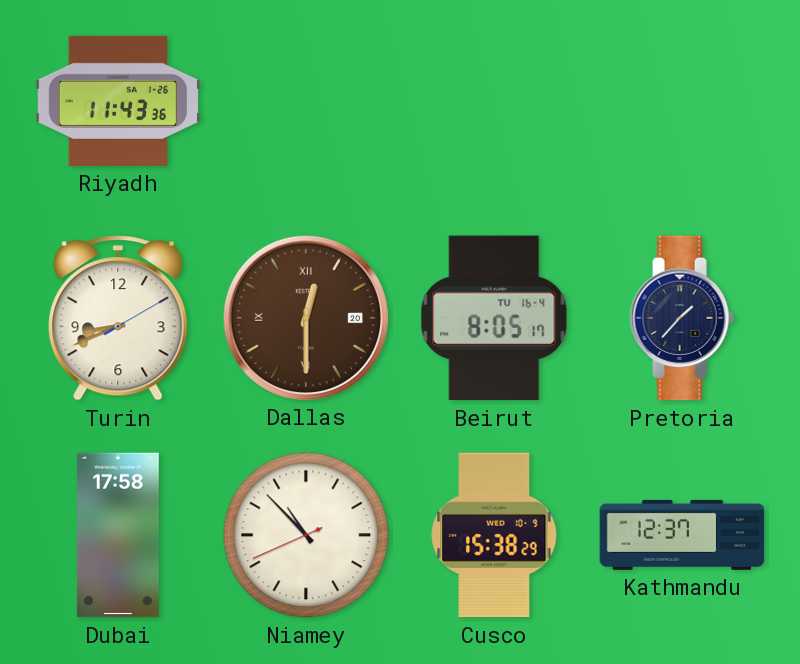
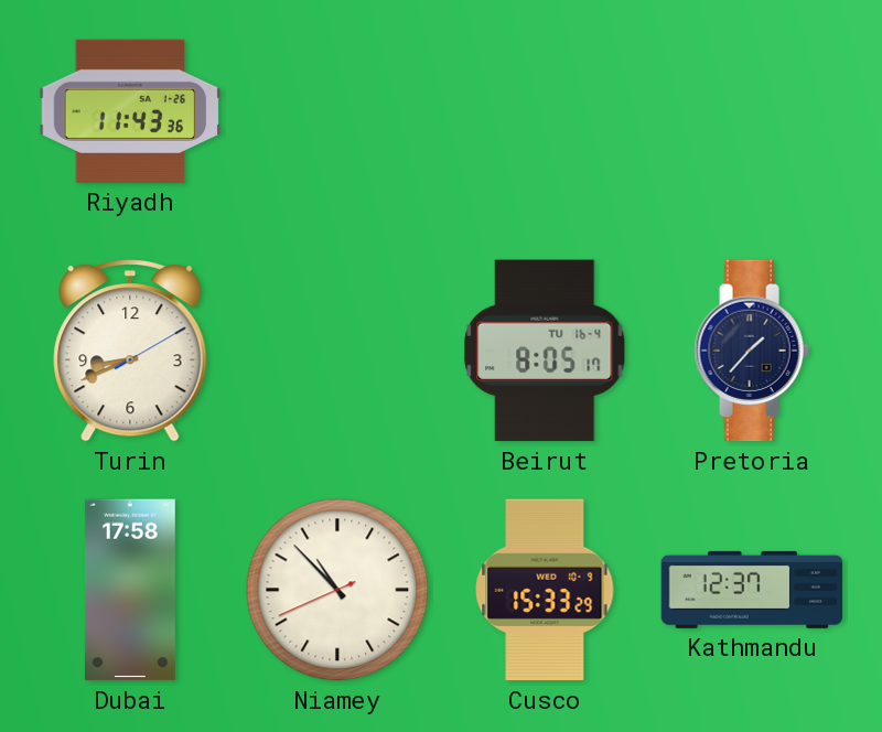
Dallas: 12:30 -> none
Cusco: 15:38 -> 15:33
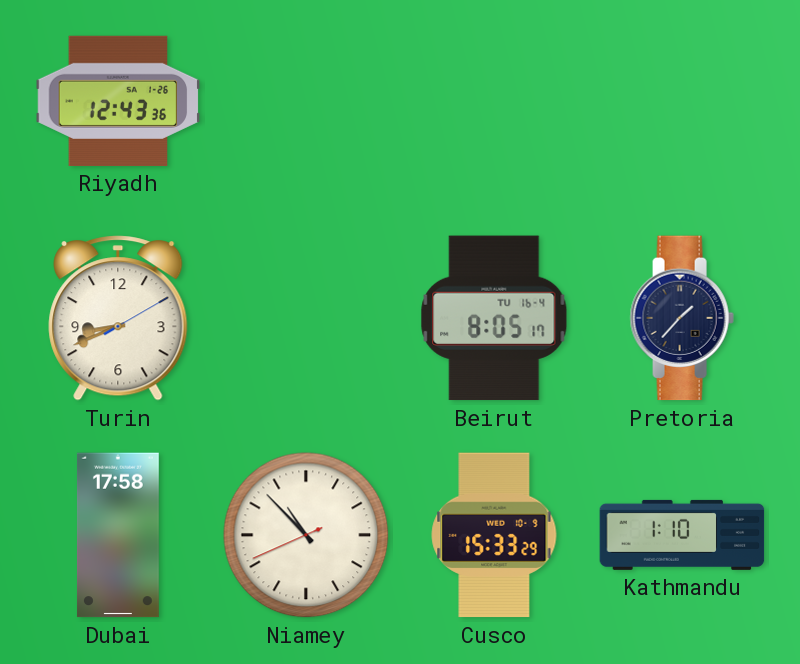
Riyadh: 11:43 -> 12:43
Kathmandu: 12:37 -> 1:10
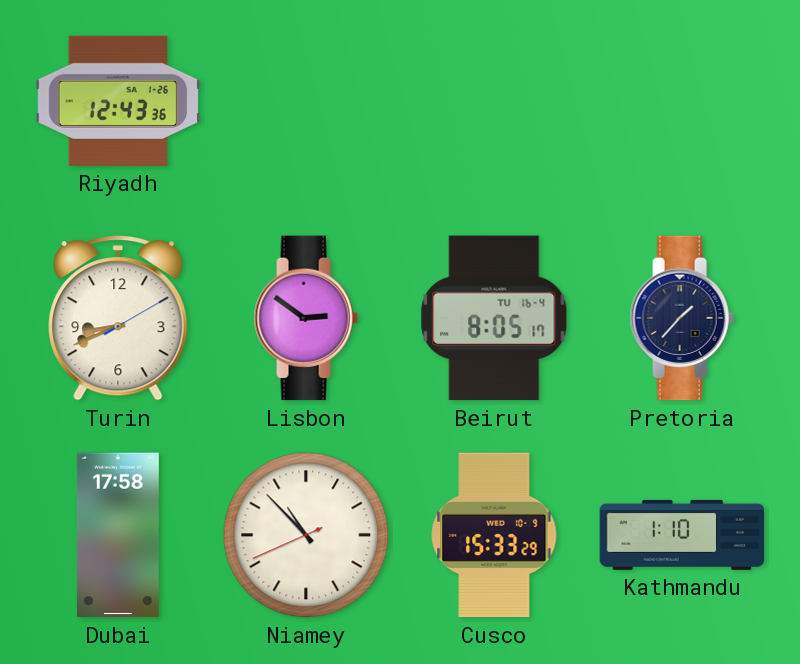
Lisbon: none -> 2:51
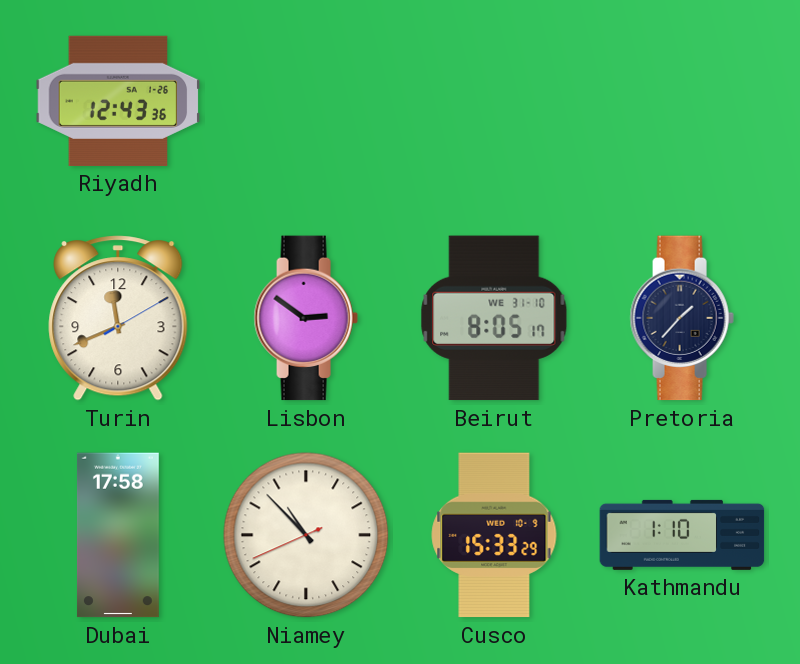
Turin: 8:41 -> 11:41
Beirut date: TU 16-4 -> WE 31-10
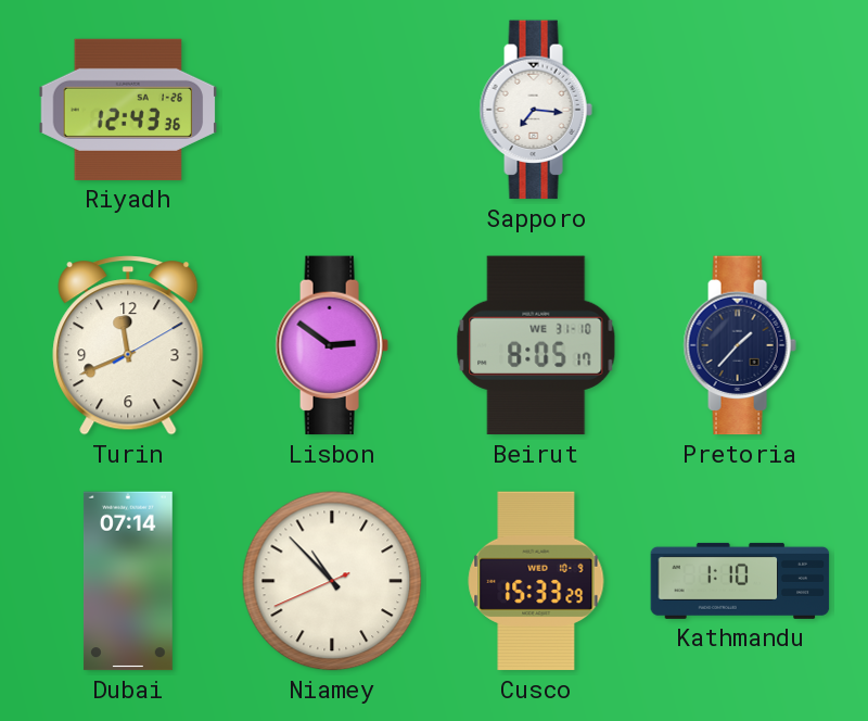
Sapporo: none -> 7:16
Dubai: 17:58 -> 07:14
